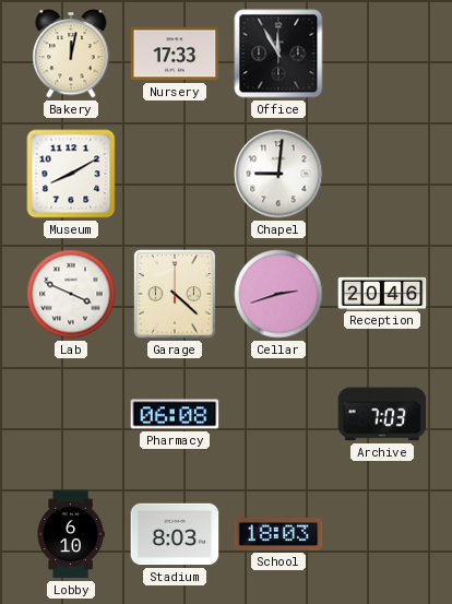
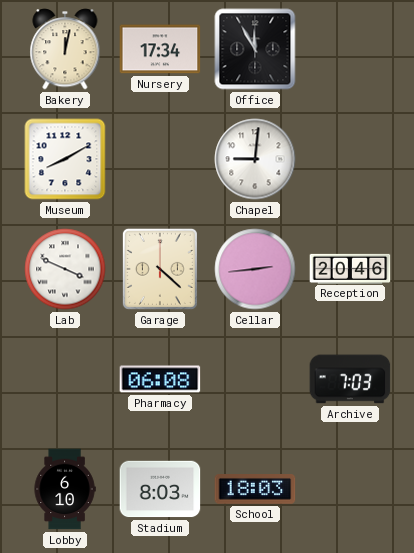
Nursery: 17:33 -> 17:34
Cellar: 2:42 -> 2:44
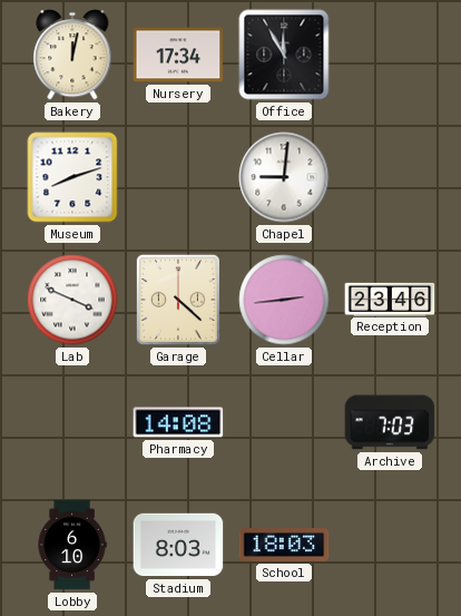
Museum: 8:10 -> 8:12
Reception: 20:46 -> 23:46
Pharmacy: 06:08 -> 14:08
